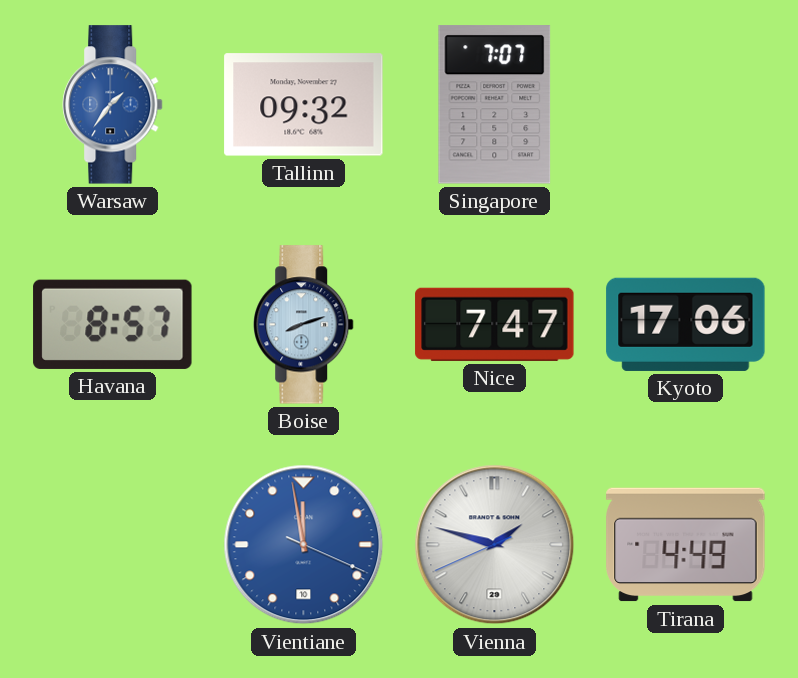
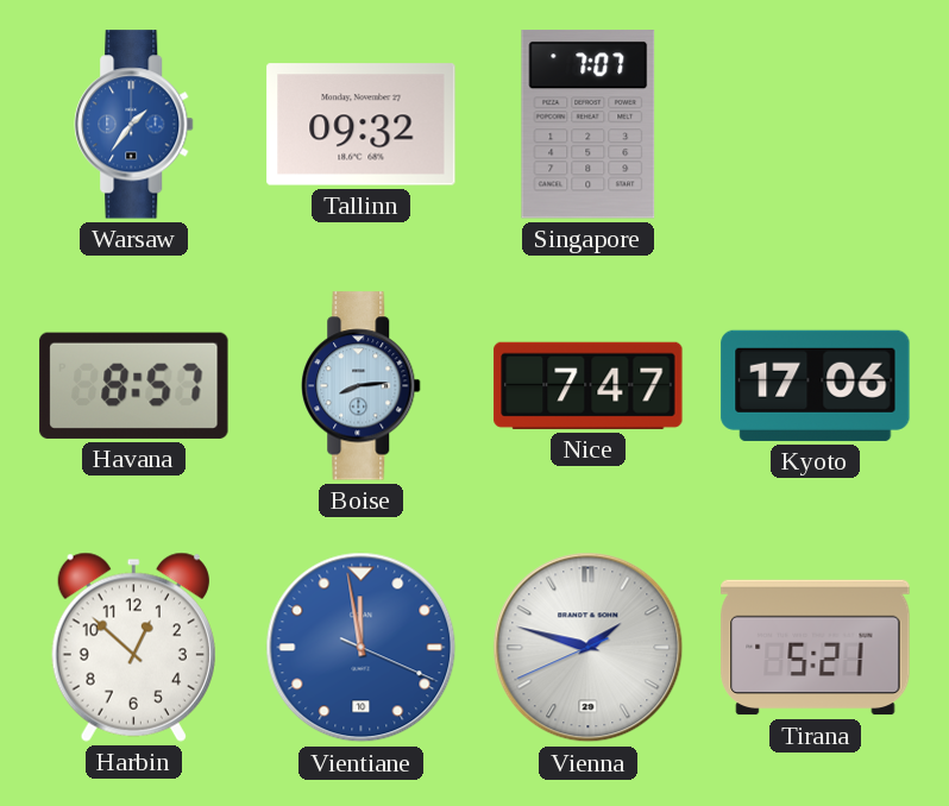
Boise: 8:12 -> 8:14
Harbin: none -> 12:52
Tirana: 4:49 -> 5:21
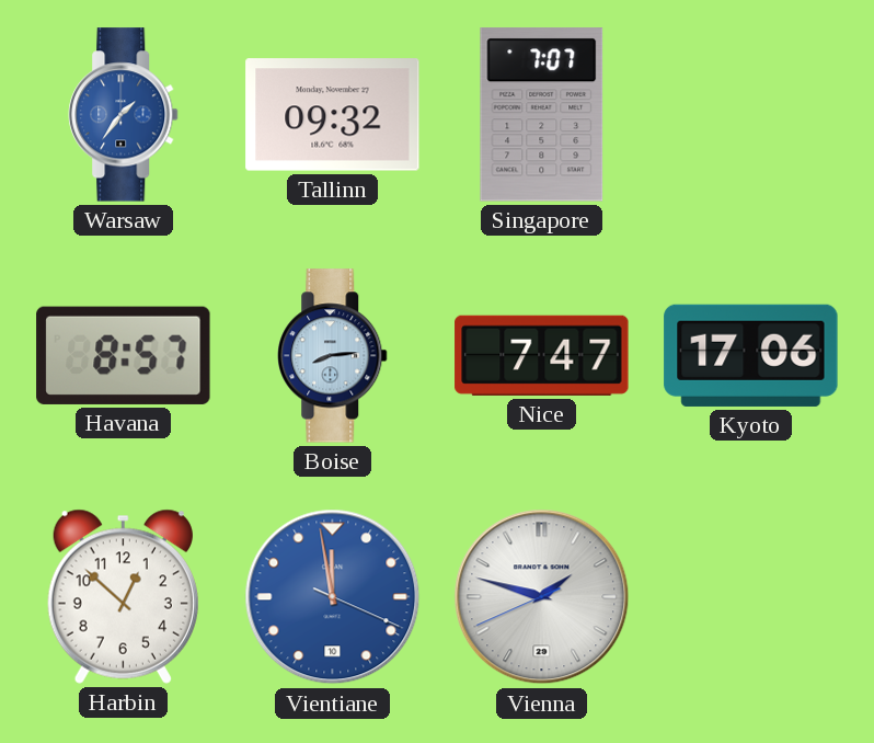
Tirana: 5:21 -> none
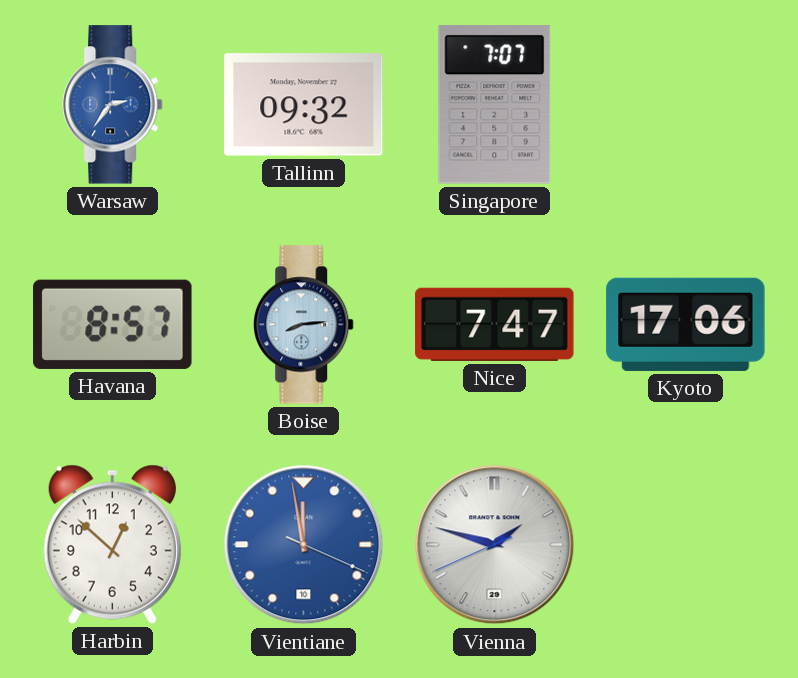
Warsaw: 1:36 -> 2:36
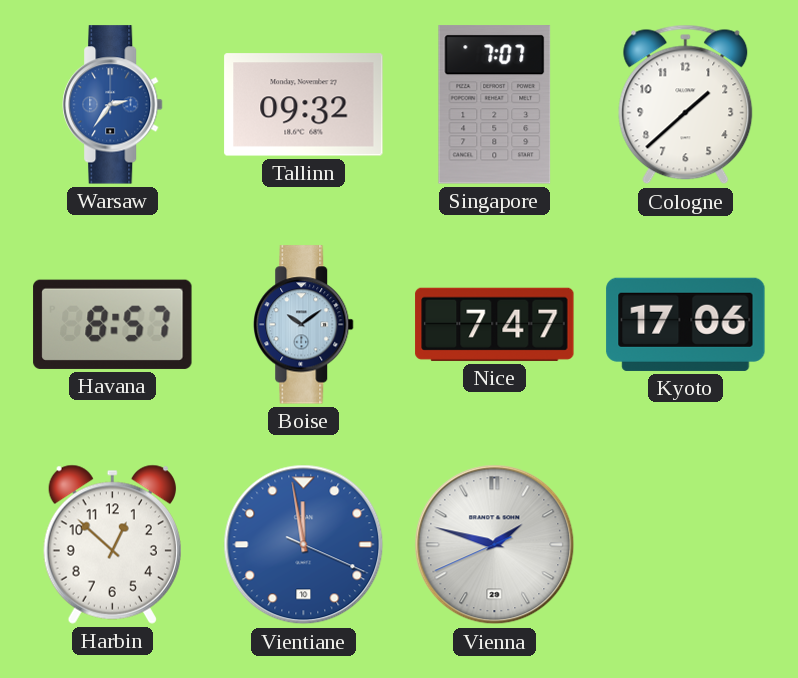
Cologne: none -> 1:38
Boise: 8:14 -> 10:09
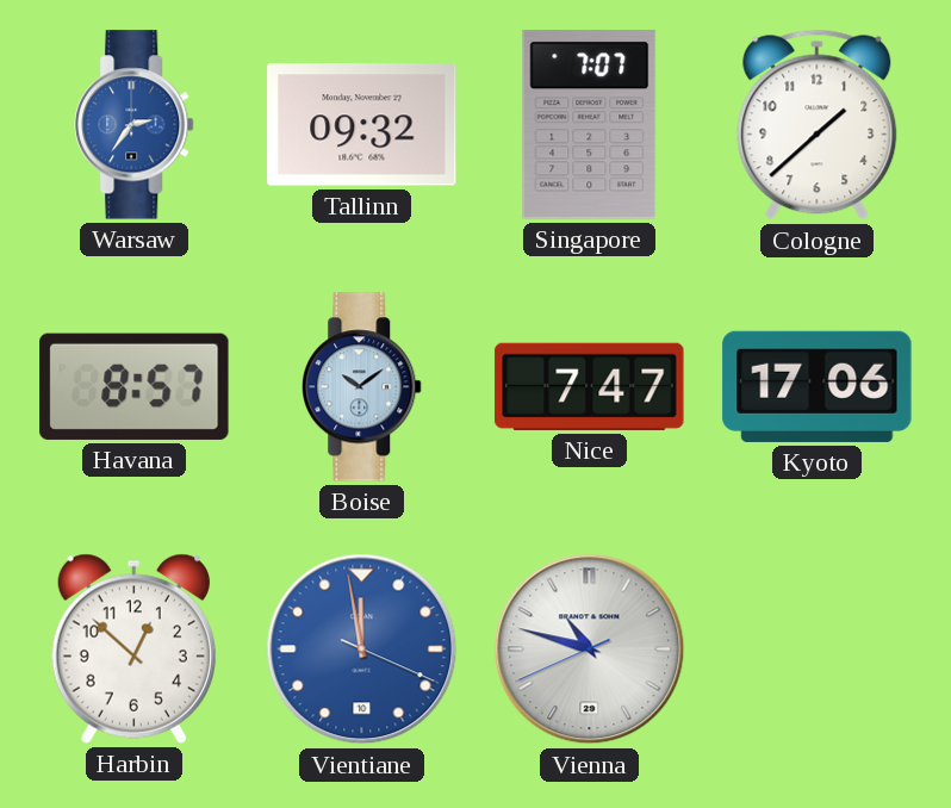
Vienna: 1:47 -> 10:47
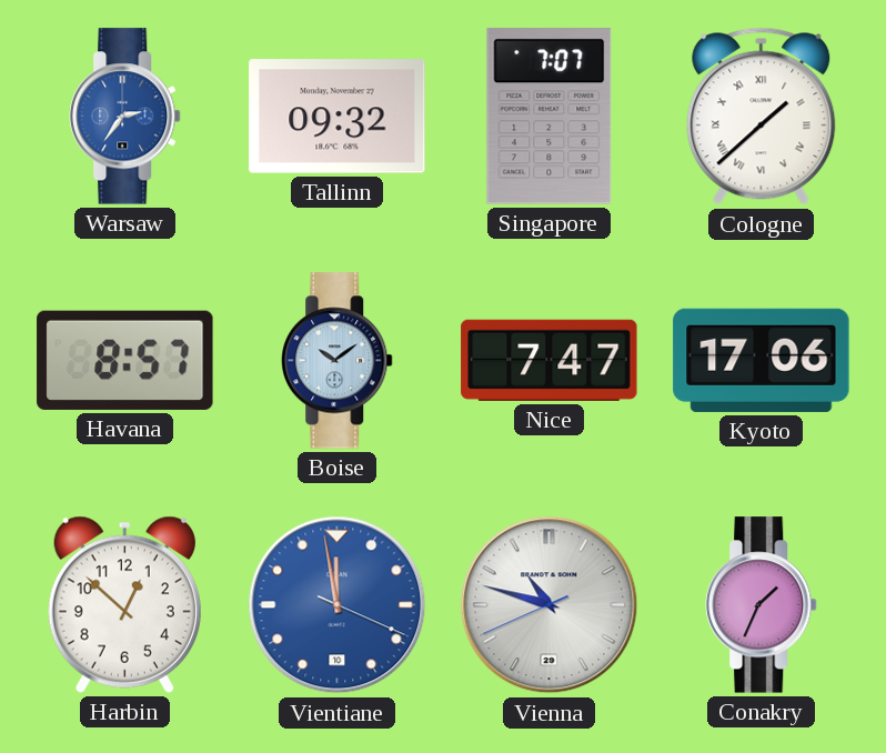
Cologne numerals: Arabic -> Roman
Conakry: none -> 1:34
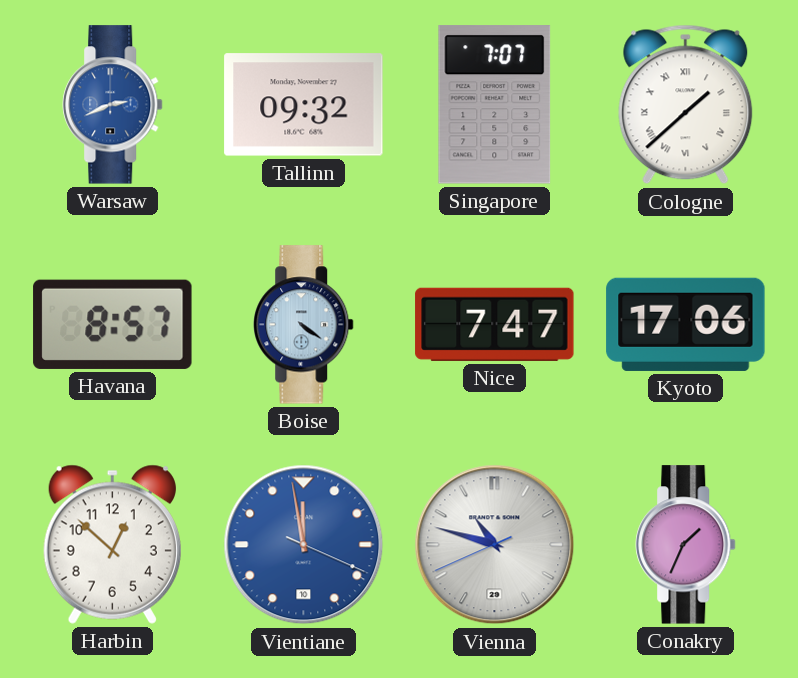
Warsaw: 2:36 -> 2:41
Boise: 10:09 -> 4:21
